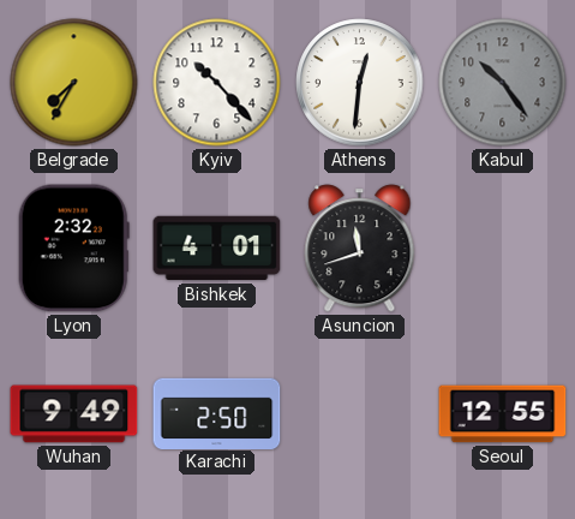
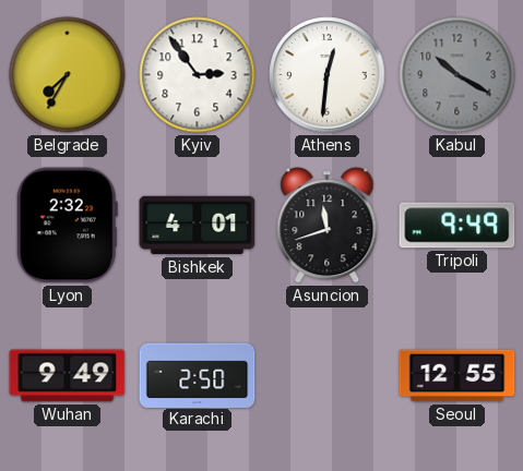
Kyiv: 10:23 -> 2:54
Kabul: 10:24 -> 10:20
Tripoli: none -> 9:49
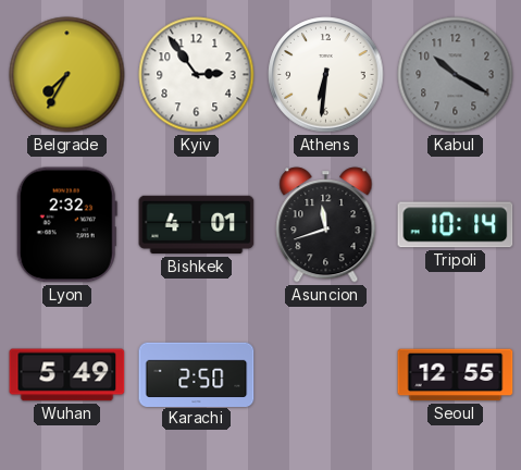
Athens: 12:31 -> 6:31
Tripoli: 9:49 -> 10:14
Wuhan: 9:49 -> 5:49
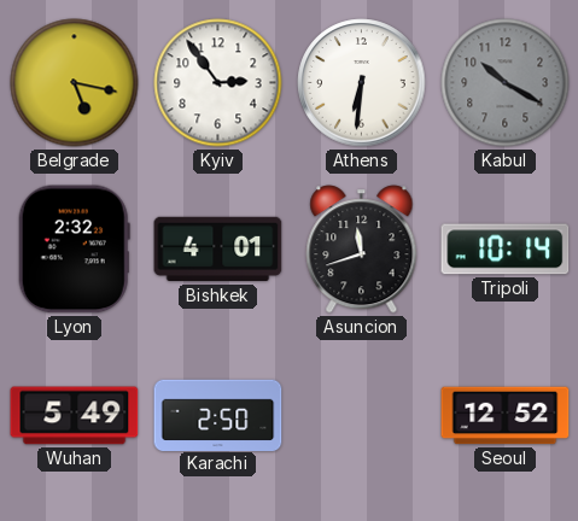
Belgrade: 7:35 -> 5:17
Seoul: 12:55 -> 12:52
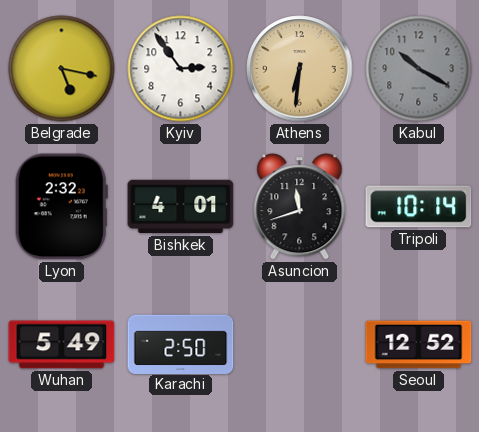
Athens dial: white -> champagne
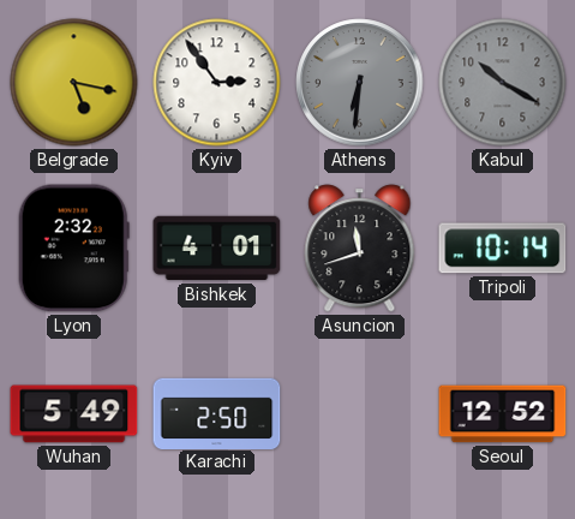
Athens dial: champagne -> grey
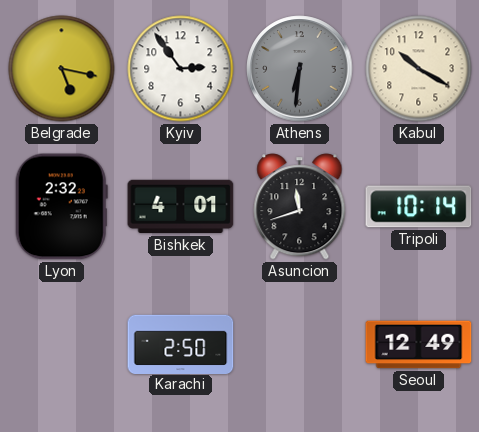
Kabul dial: grey -> cream
Wuhan: 5:49 -> none
Seoul: 12:52 -> 12:49
